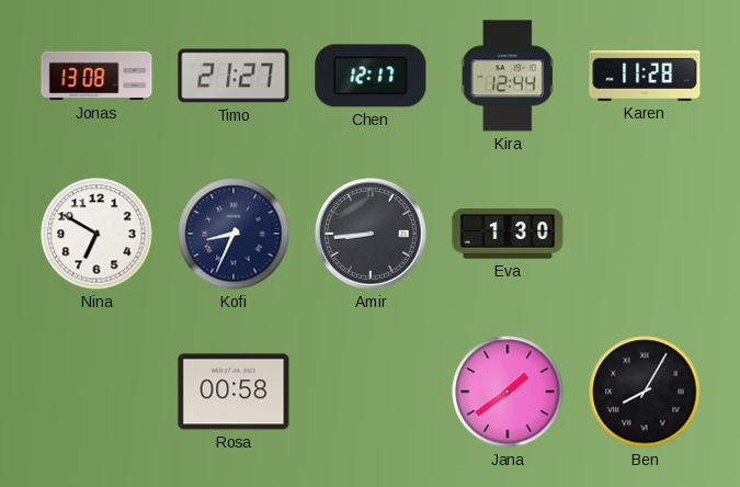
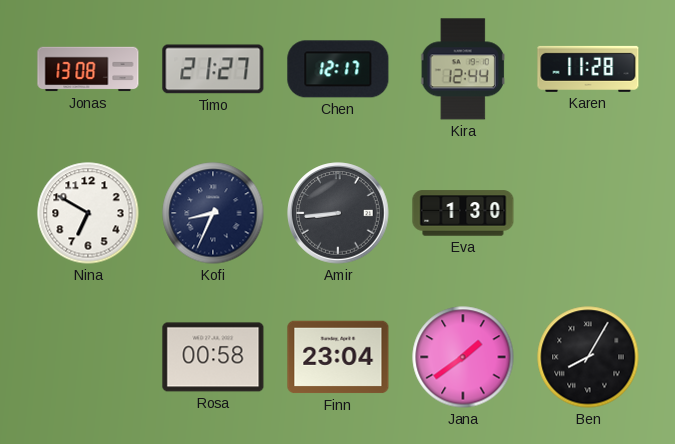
Finn: none -> 23:04
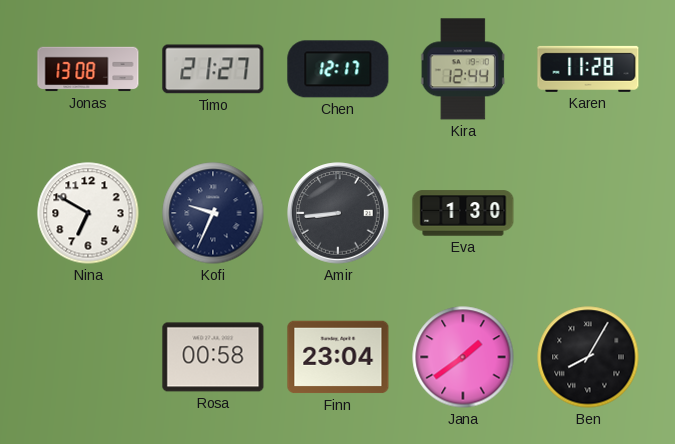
Kofi: 8:34 -> 9:34
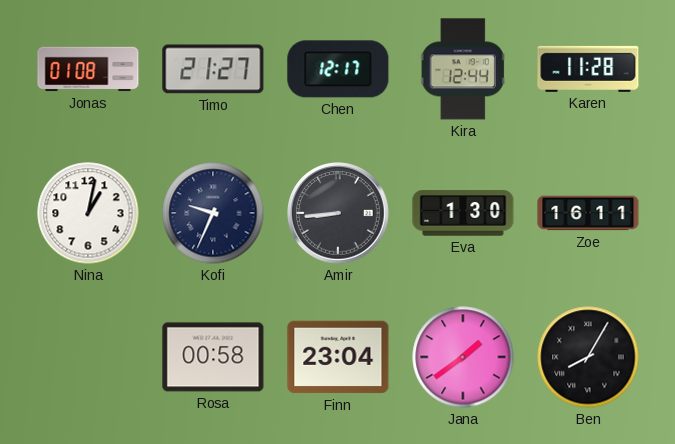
Jonas: 13:08 -> 01:08
Nina: 6:50 -> 1:02
Zoe: none -> 16:11
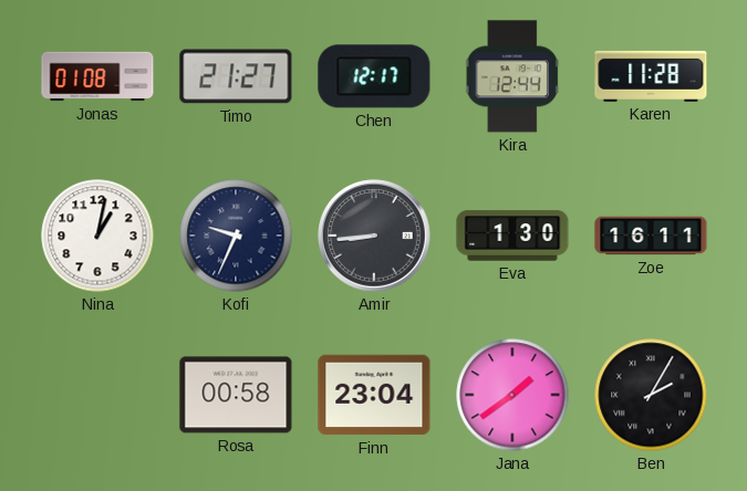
Ben: 8:05 -> 2:05
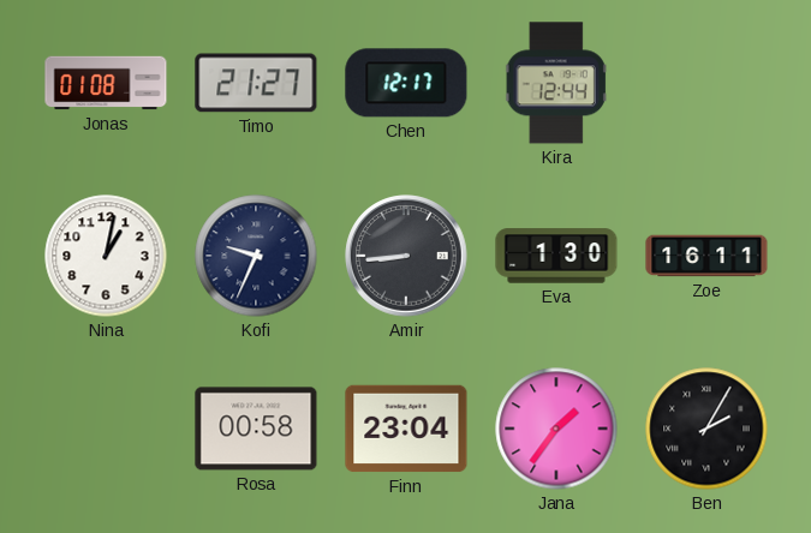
Karen: 11:28 -> none
Jana: 1:39 -> 1:36
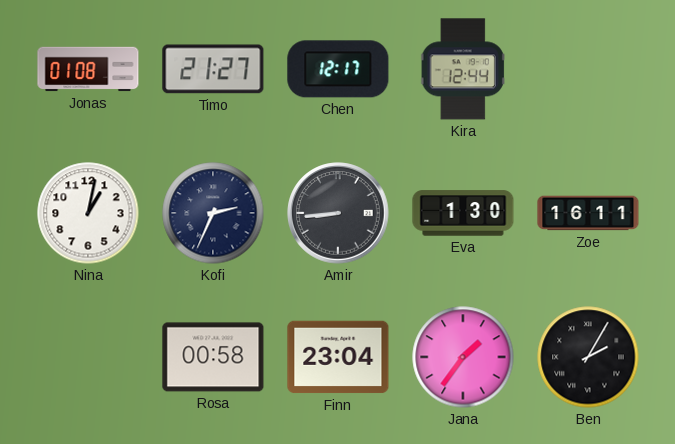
Kofi: 9:34 -> 2:34
